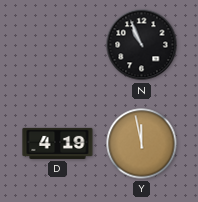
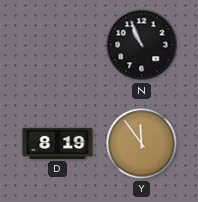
D: 4:19 -> 8:19
Y: 11:58 -> 11:54
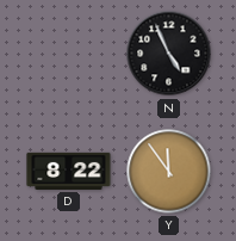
N: 10:56 -> 4:56
D: 8:19 -> 8:22
